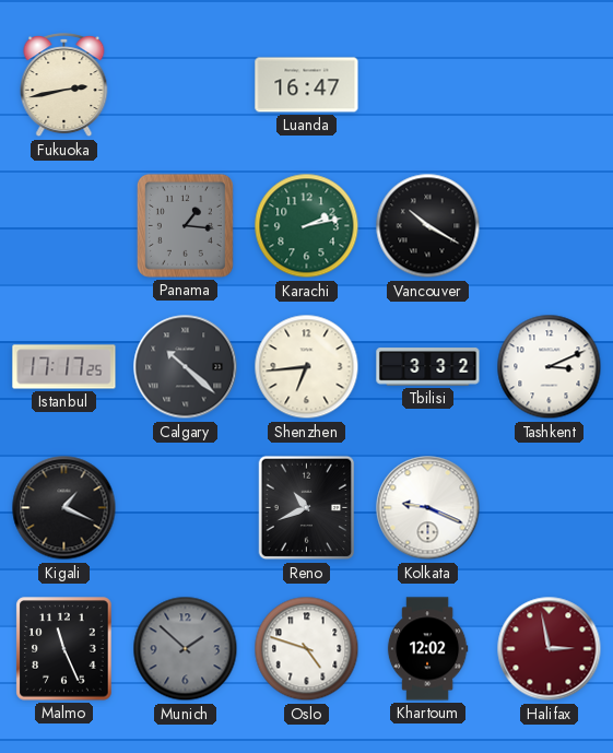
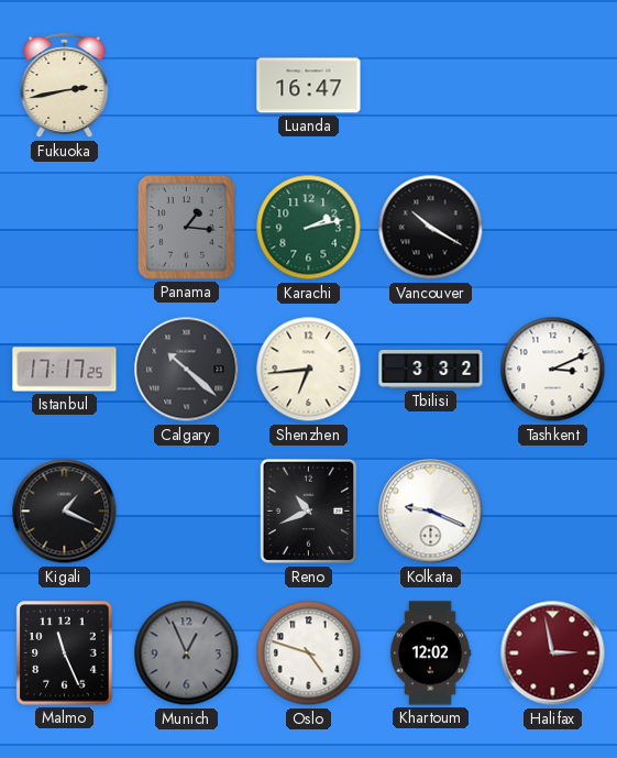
Munich: 1:52 -> 12:56
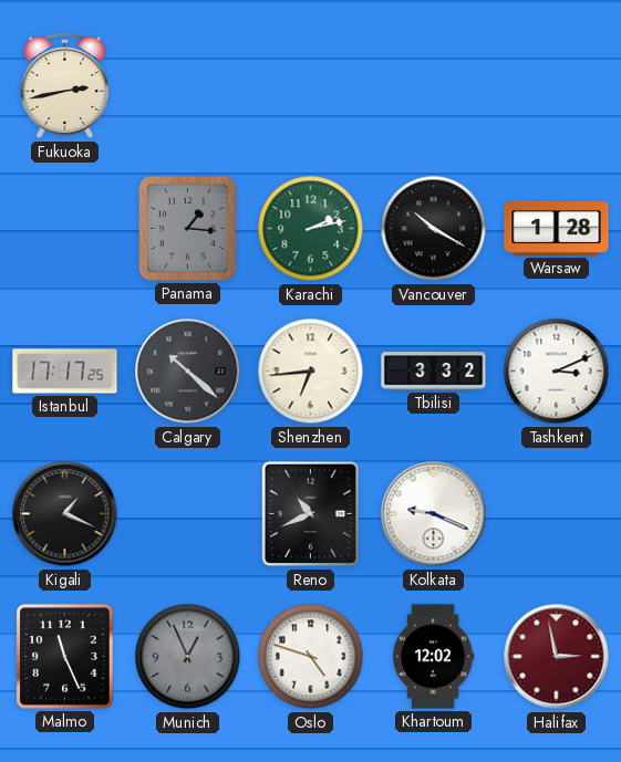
Luanda: 16:47 -> none
Warsaw: none -> 1:28
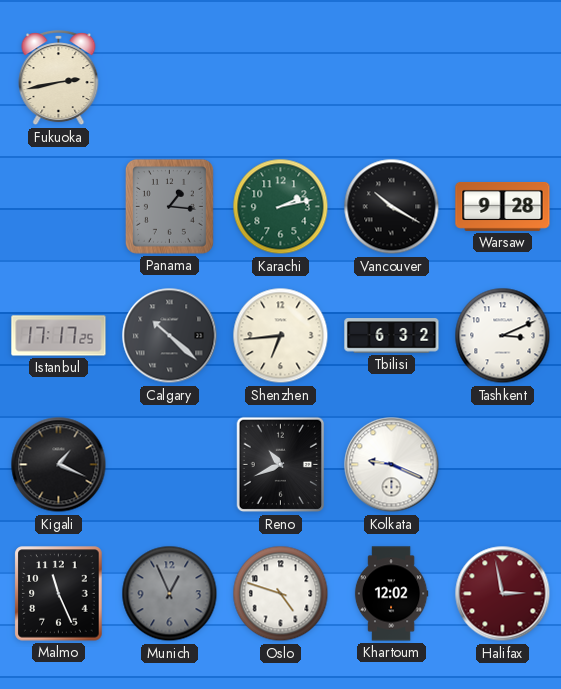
Warsaw: 1:28 -> 9:28
Tbilisi: 3:32 -> 6:32
